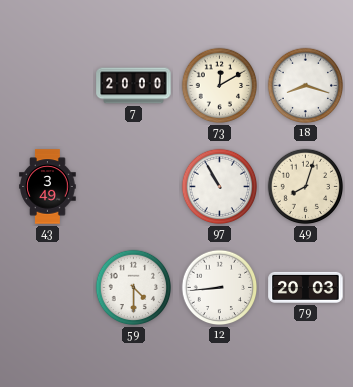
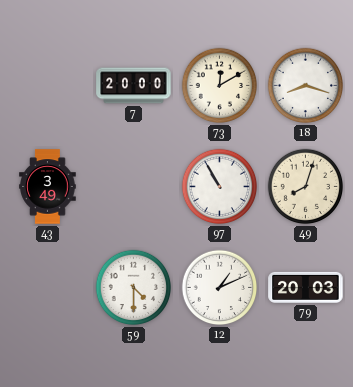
12: 8:44 -> 1:11
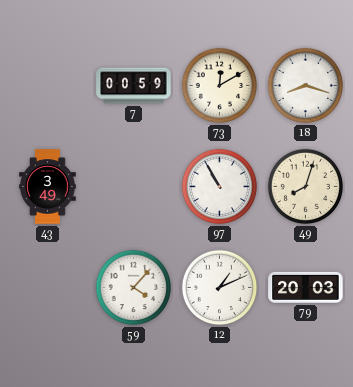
7: 20:00 -> 00:59
59: 4:30 -> 4:07
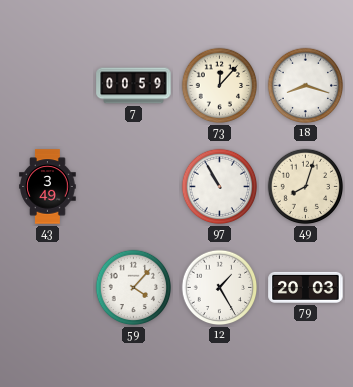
73: 12:10 -> 12:07
12: 1:11 -> 1:25
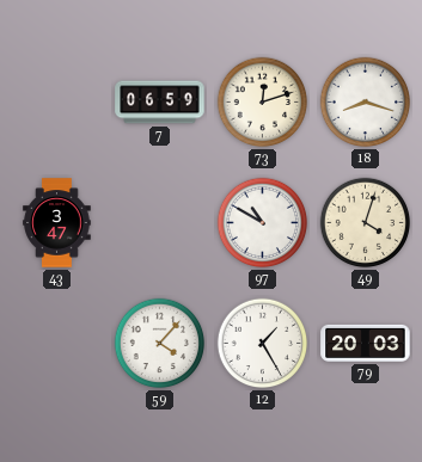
7: 00:59 -> 06:59
73: 12:07 -> 12:12
43: 3:49 -> 3:47
97: 10:55 -> 10:50
49: 8:03 -> 4:03
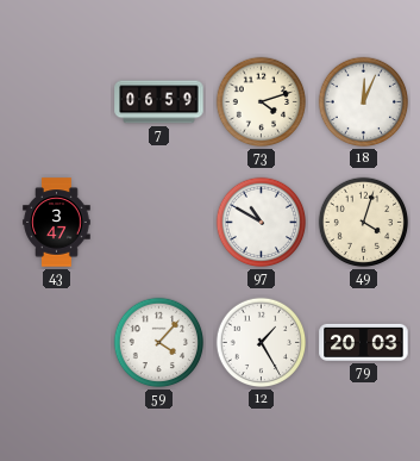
73: 12:12 -> 4:12
18: 8:18 -> 12:04
